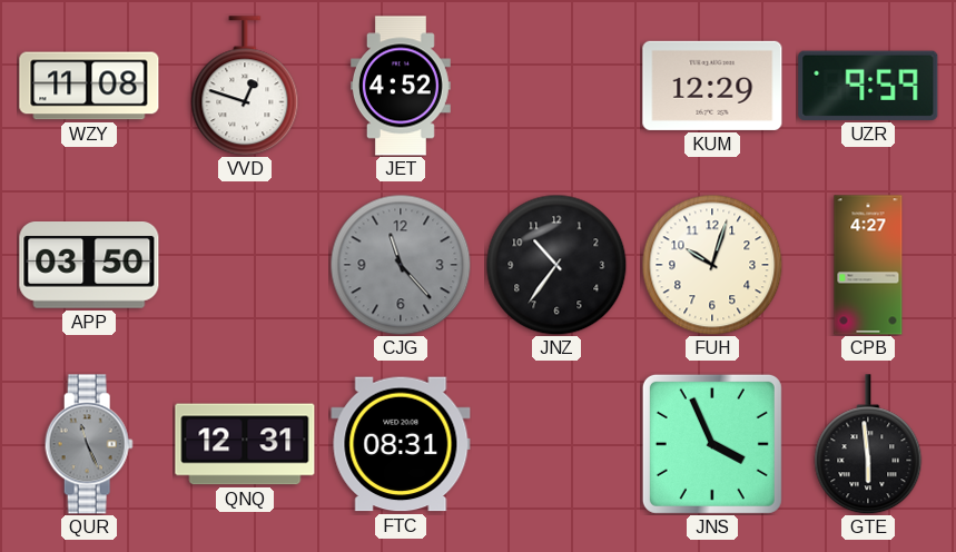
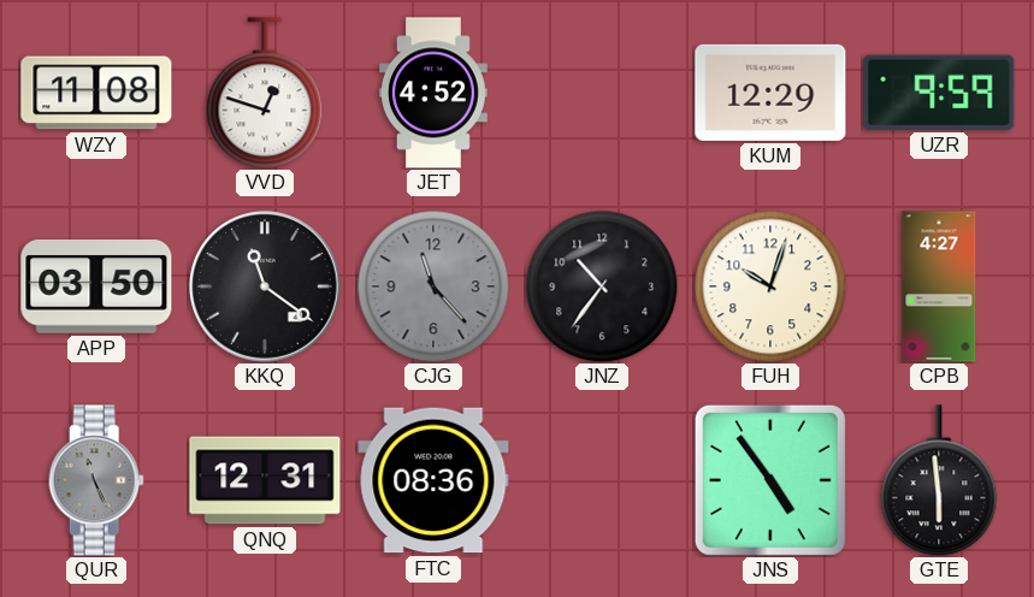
KKQ: none -> 11:21
FTC: 08:31 -> 08:36
JNS: 3:56 -> 4:54
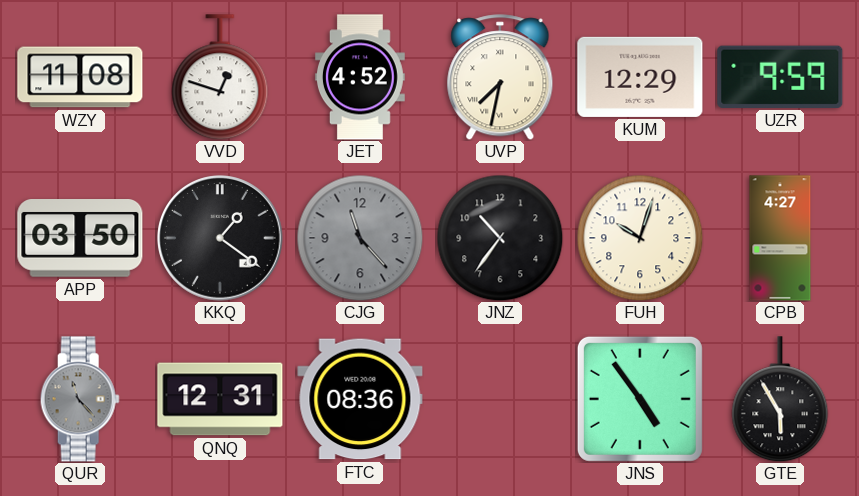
UVP: none -> 7:32
KKQ: 11:21 -> 1:21
QUR: 11:26 -> 11:23
GTE: 5:59 -> 5:55
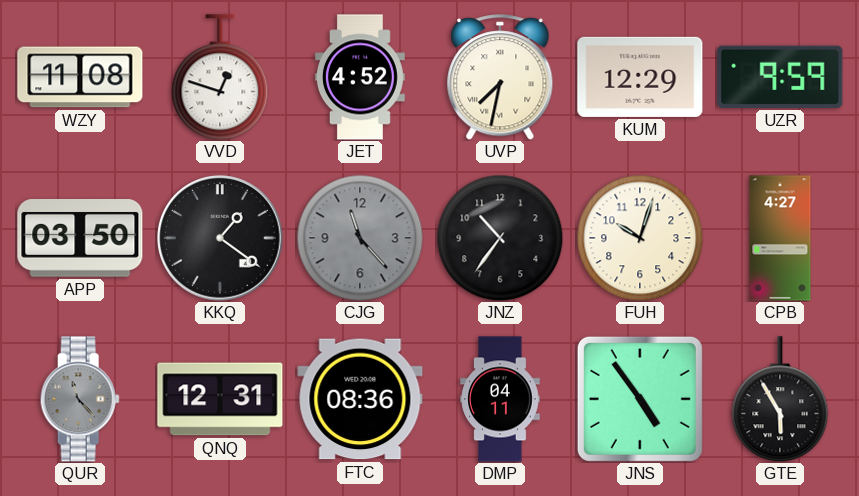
DMP: none -> 04:11
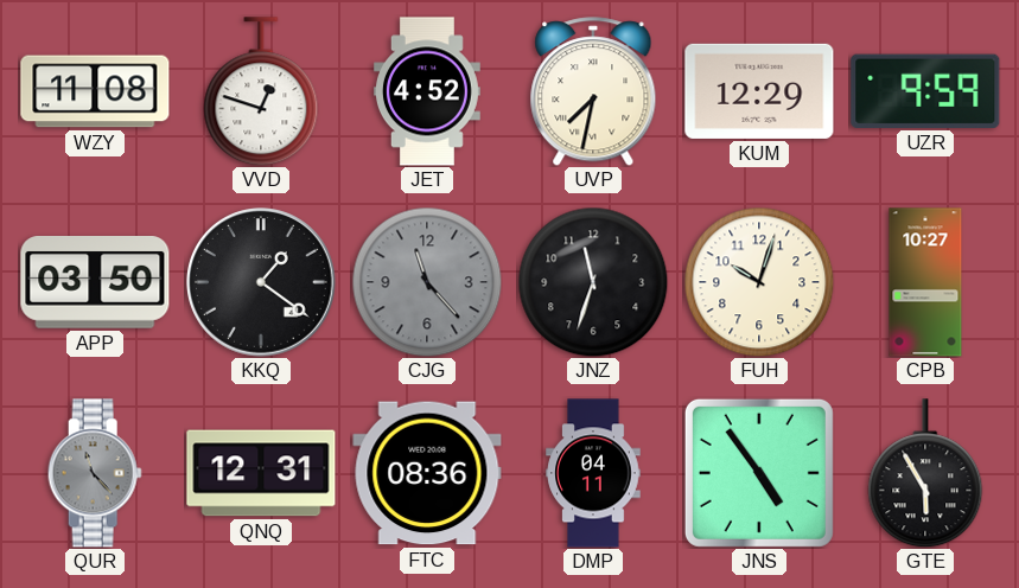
JNZ: 10:36 -> 11:33
CPB: 4:27 -> 10:27
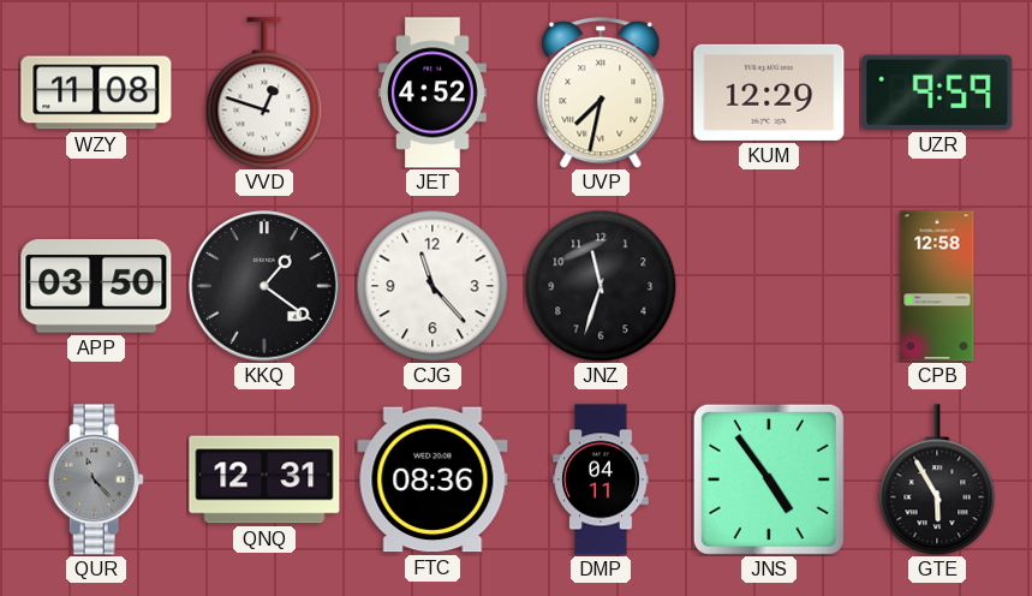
CJG dial: grey -> white
FUH: 10:03 -> none
CPB: 10:27 -> 12:58
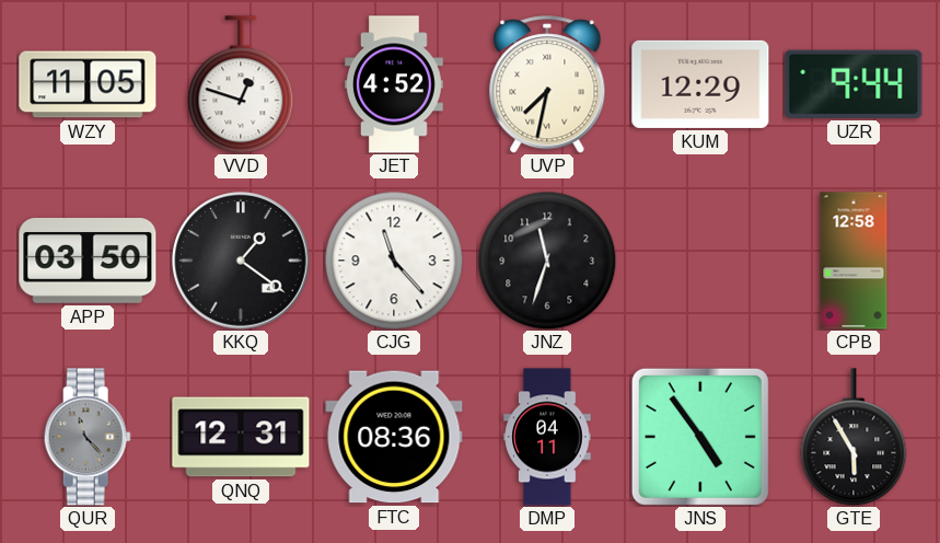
WZY: 11:08 -> 11:05
UZR: 9:59 -> 9:44
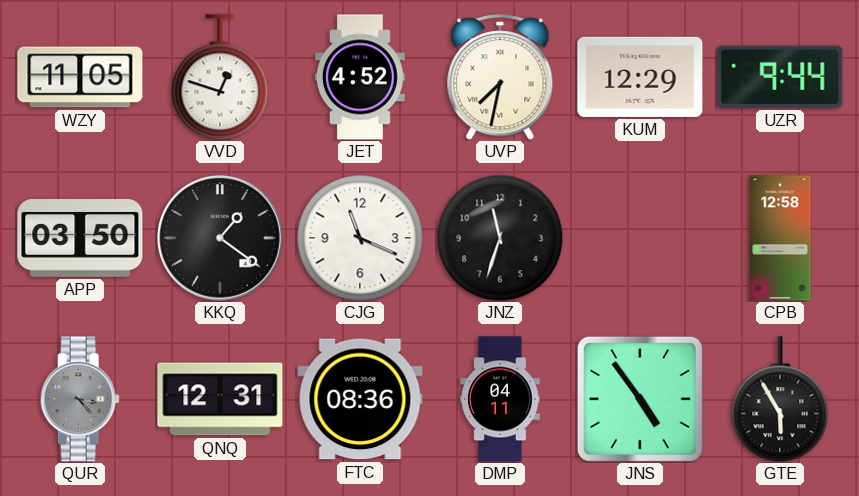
CJG: 11:23 -> 11:19
QUR: 11:23 -> 3:23
